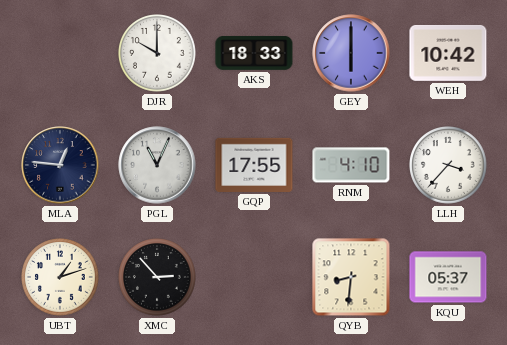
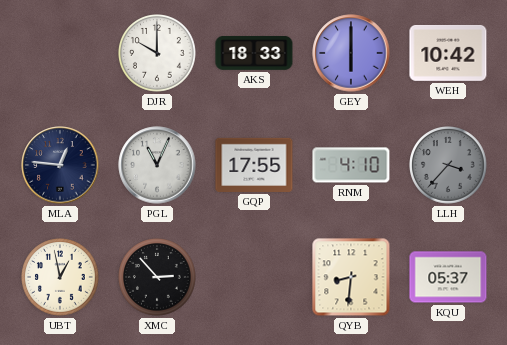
LLH dial: white -> grey
UBT: 1:12 -> 12:58
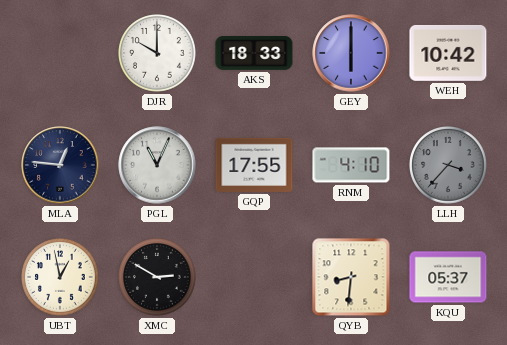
XMC: 2:53 -> 2:50
